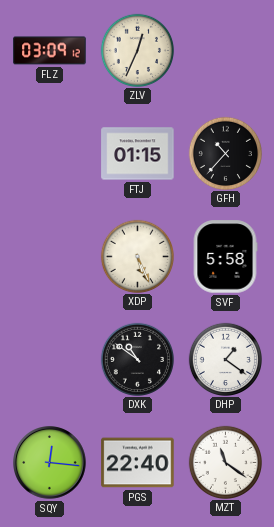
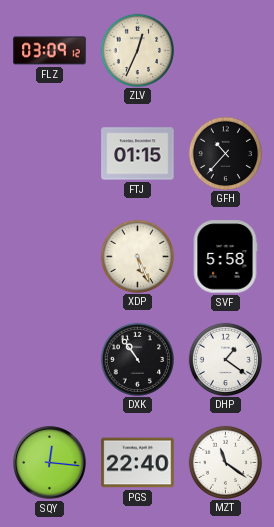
DXK: 10:51 -> 10:54
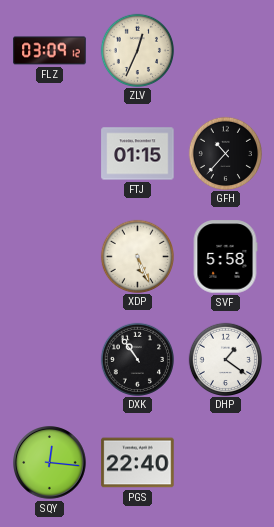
MZT: 11:21 -> none
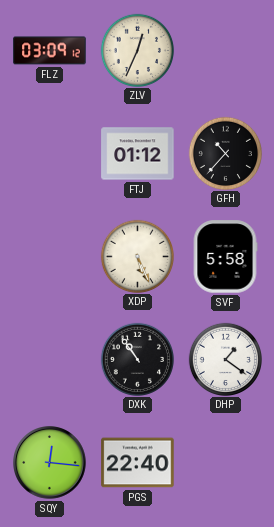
FTJ: 01:15 -> 01:12
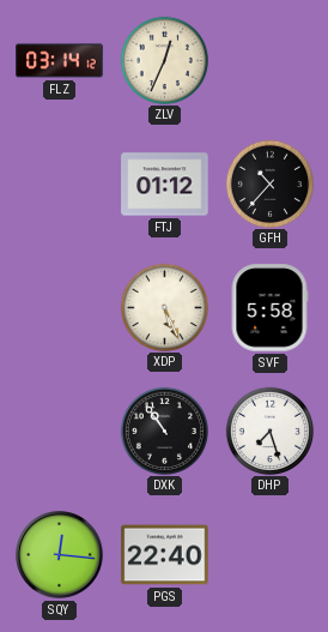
FLZ: 03:09 -> 03:14
DHP: 1:21 -> 7:27
